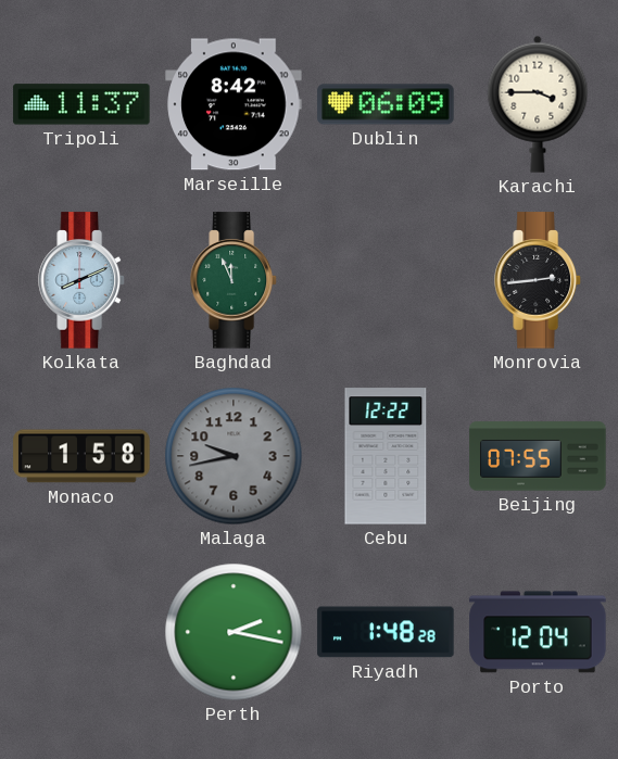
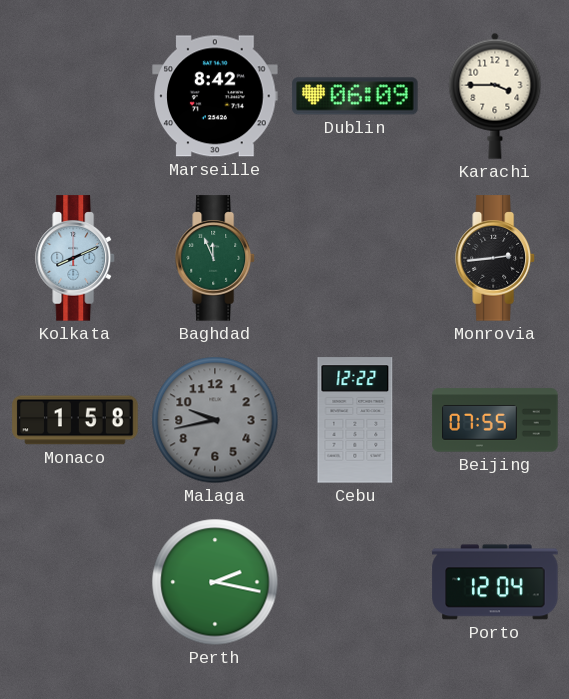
Tripoli: 11:37 -> none
Riyadh: 1:48 -> none
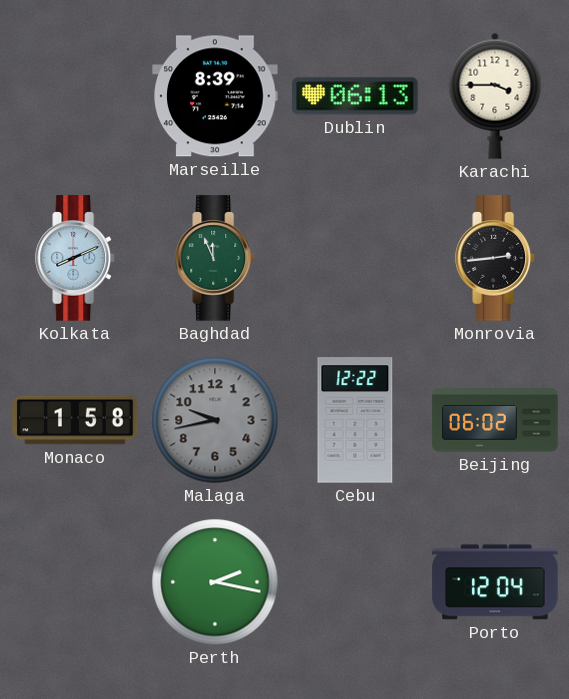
Marseille: 8:42 -> 8:39
Dublin: 06:09 -> 06:13
Beijing: 07:55 -> 06:02
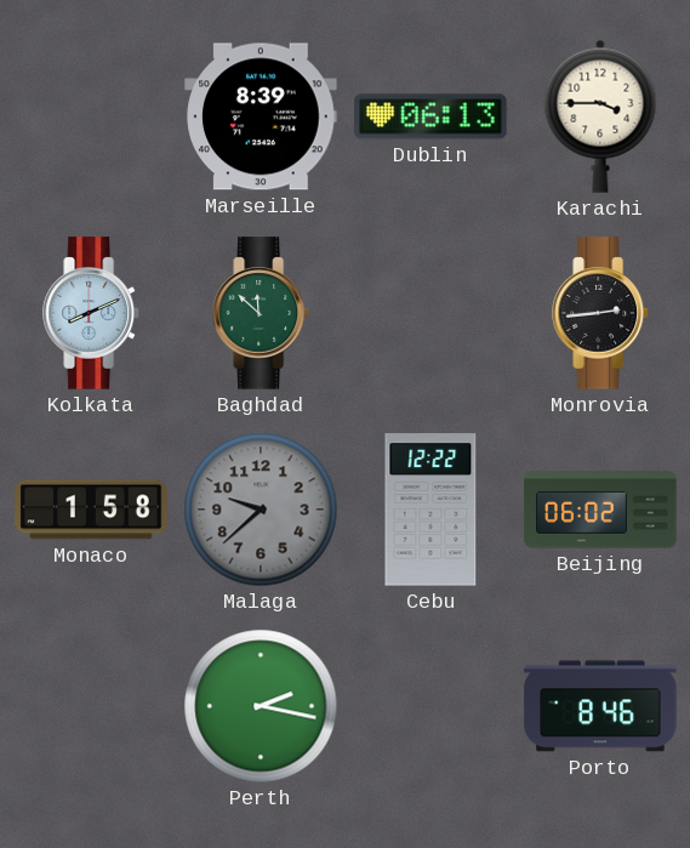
Baghdad: 11:56 -> 11:52
Malaga: 9:43 -> 9:38
Porto: 12:04 -> 8:46
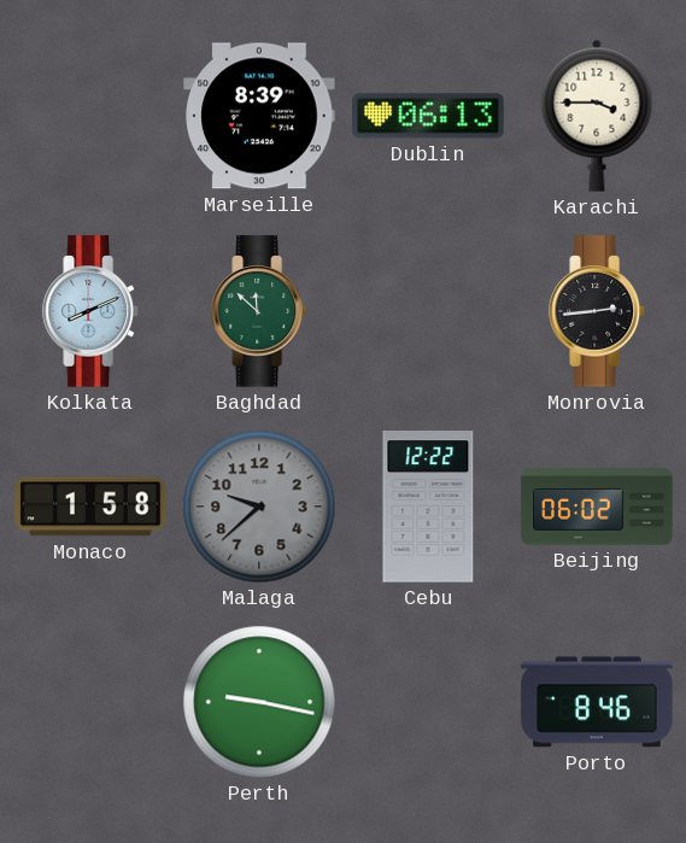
Perth: 2:17 -> 9:17
